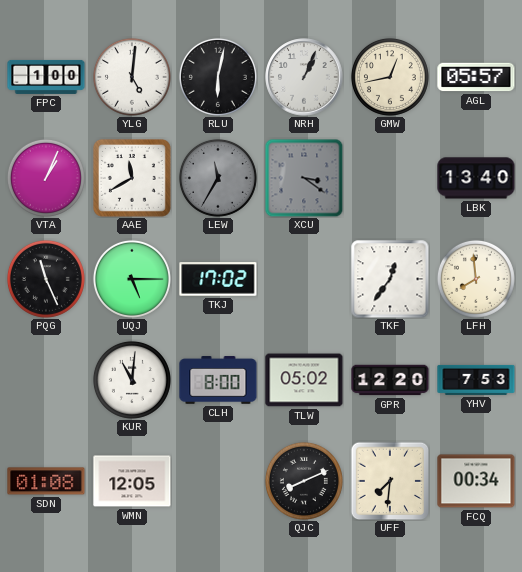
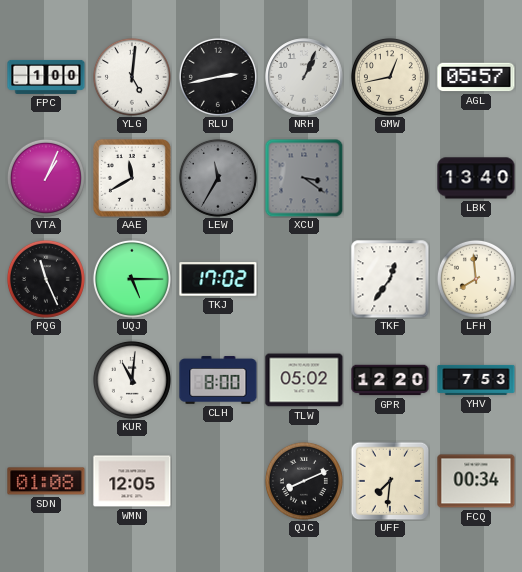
RLU: 6:02 -> 2:43
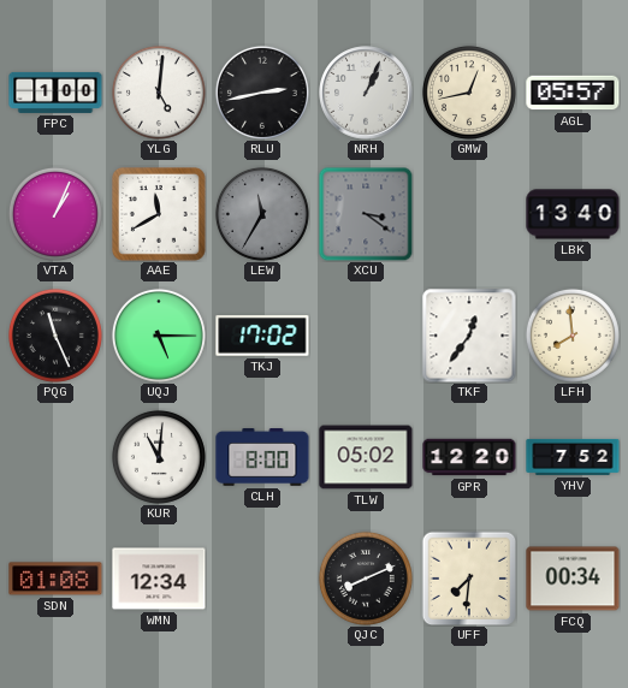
YHV: 7:53 -> 7:52
WMN: 12:05 -> 12:34
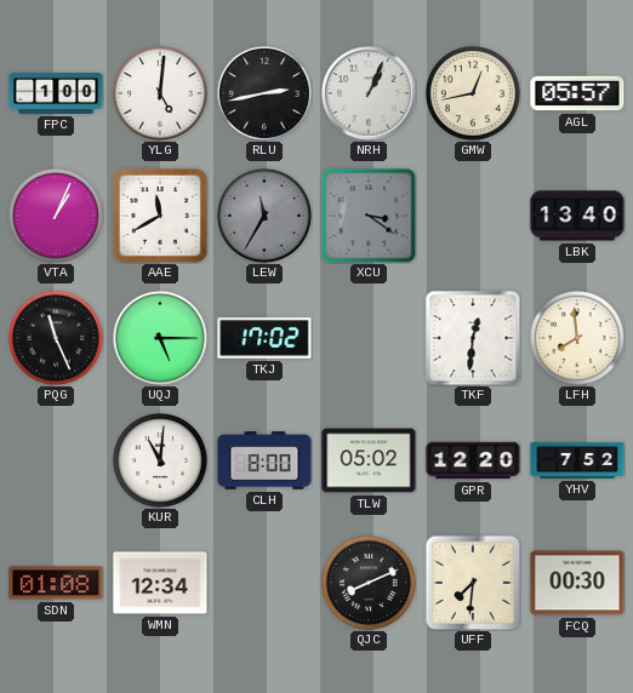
TKF: 12:36 -> 12:31
FCQ: 00:34 -> 00:30
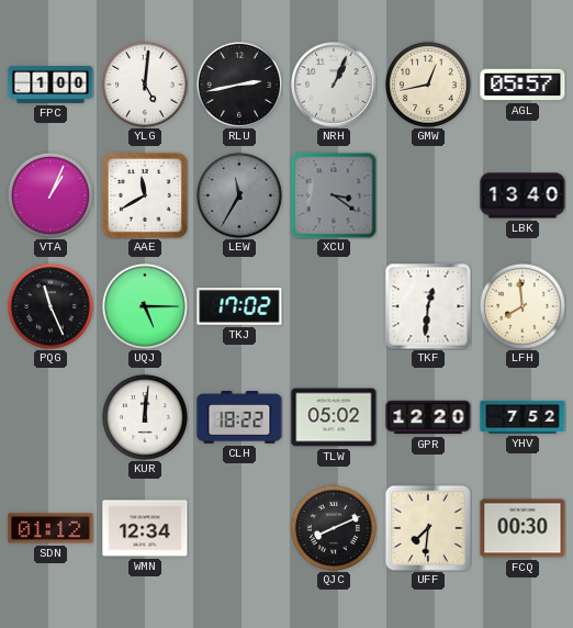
KUR: 11:01 -> 12:01
CLH: 8:00 -> 18:22
SDN: 01:08 -> 01:12
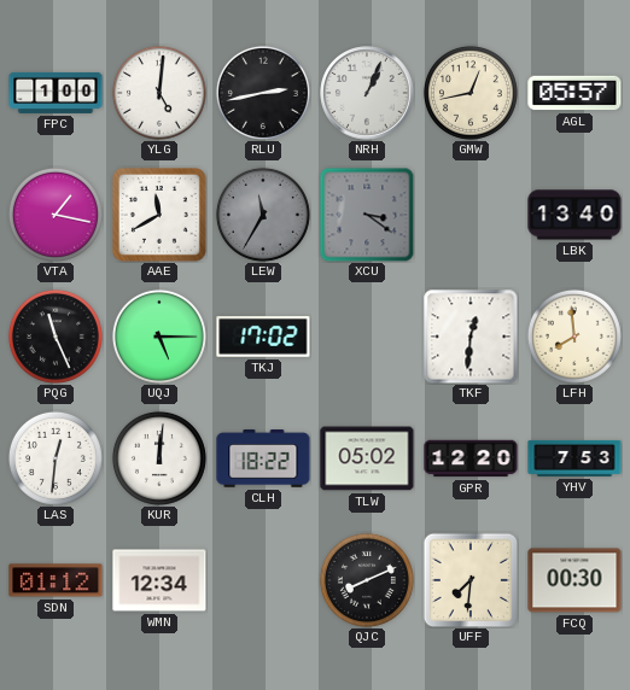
VTA: 1:04 -> 1:17
LAS: none -> 12:31
YHV: 7:52 -> 7:53
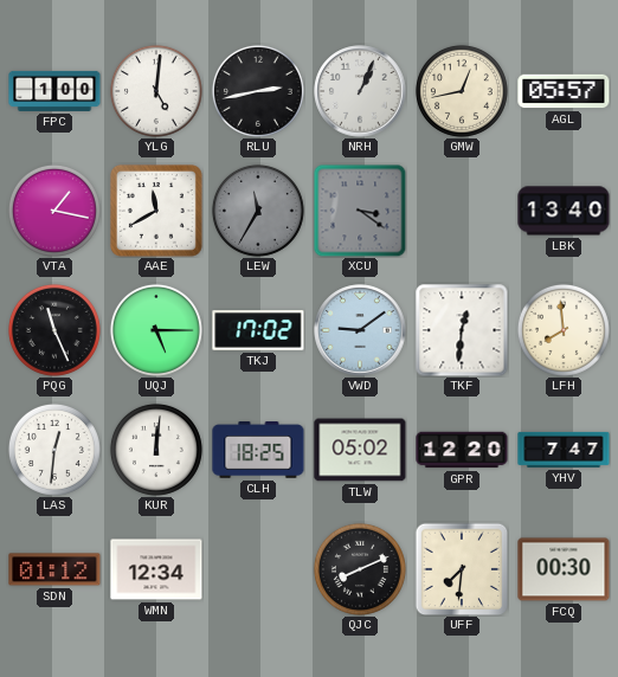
VWD: none -> 9:09
CLH: 18:22 -> 18:25
YHV: 7:53 -> 7:47
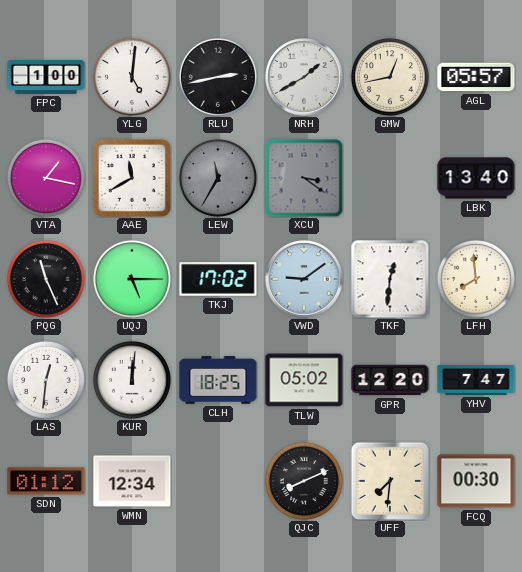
NRH: 1:04 -> 1:40
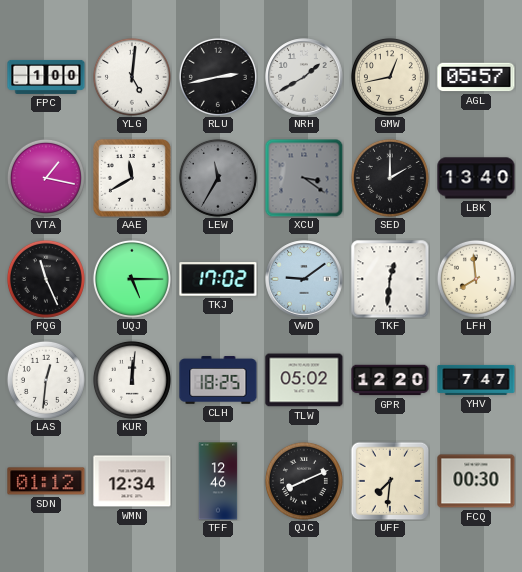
SED: none -> 2:00
TFF: none -> 12:46
